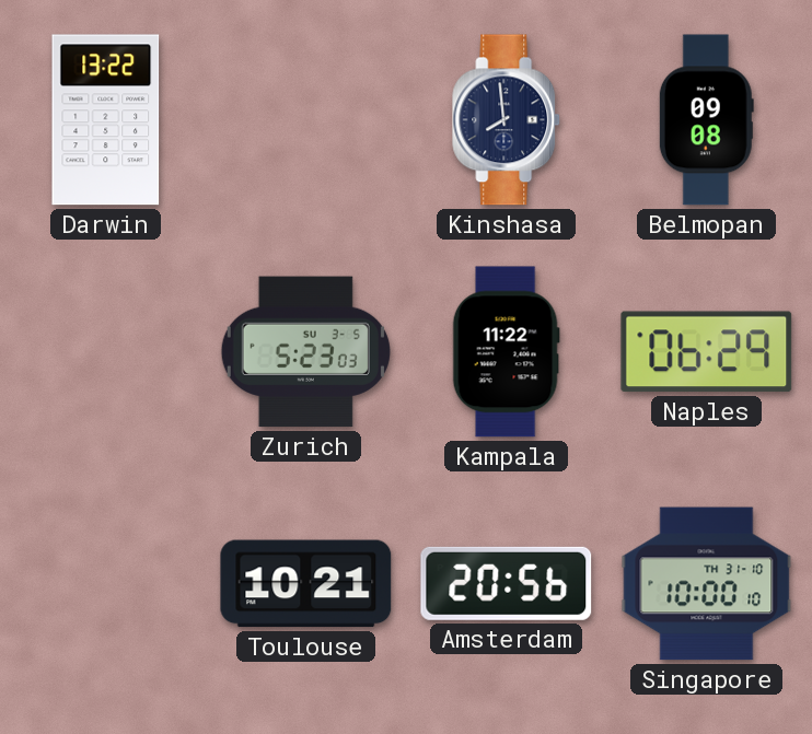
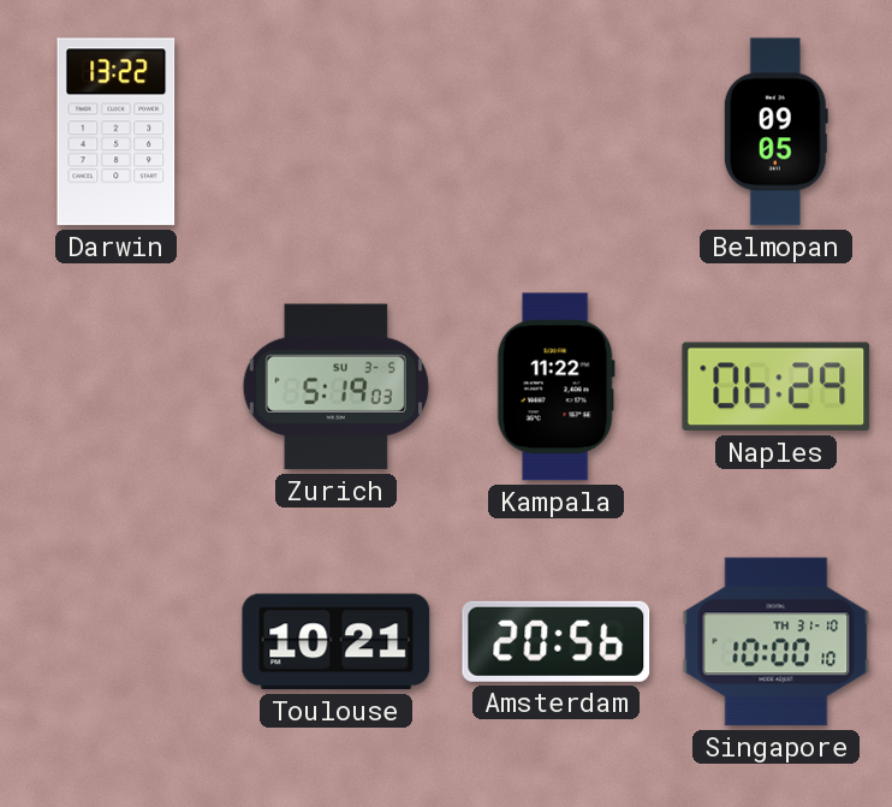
Kinshasa: 7:59 -> none
Belmopan: 09:08 -> 09:05
Zurich: 5:23 -> 5:19
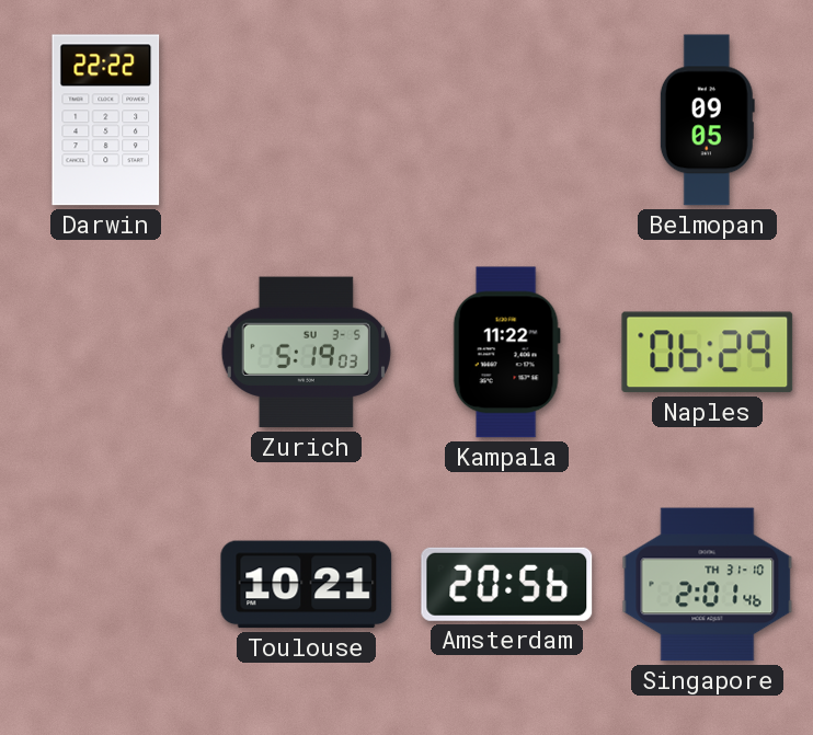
Darwin: 13:22 -> 22:22
Singapore: 10:00 -> 2:01
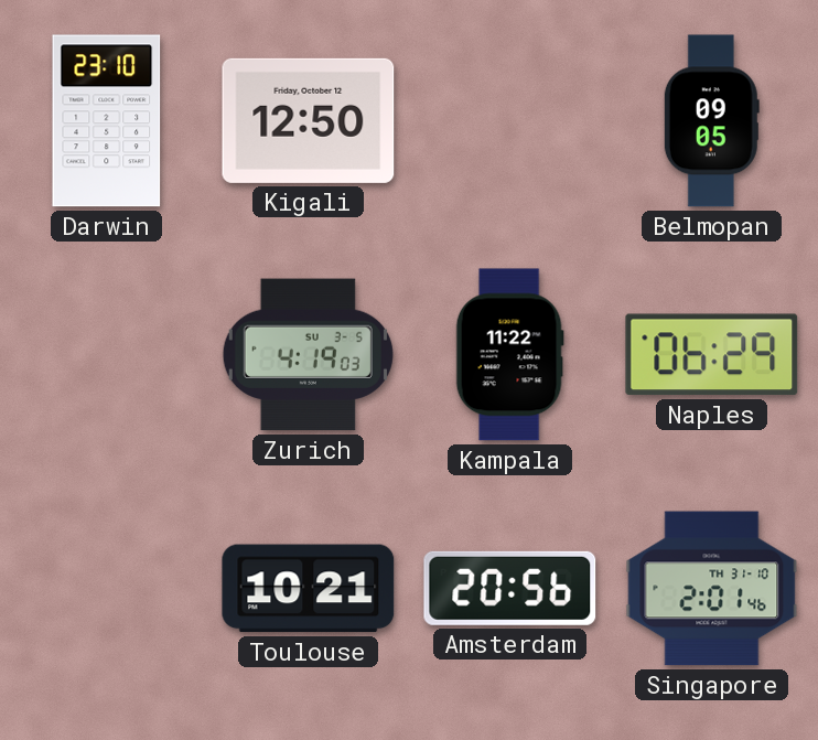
Darwin: 22:22 -> 23:10
Kigali: none -> 12:50
Zurich: 5:19 -> 4:19
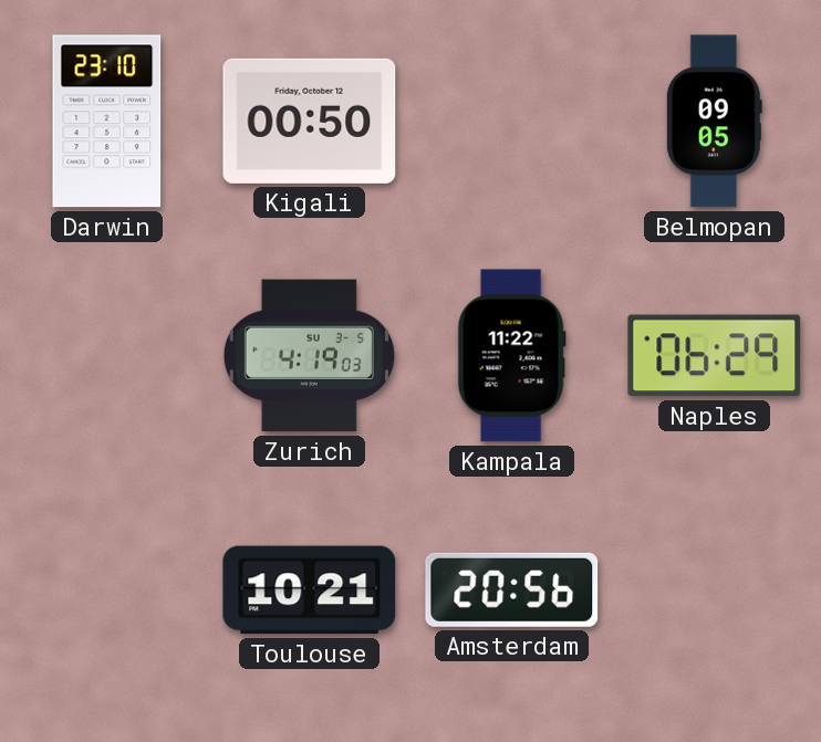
Kigali: 12:50 -> 00:50
Singapore: 2:01 -> none
